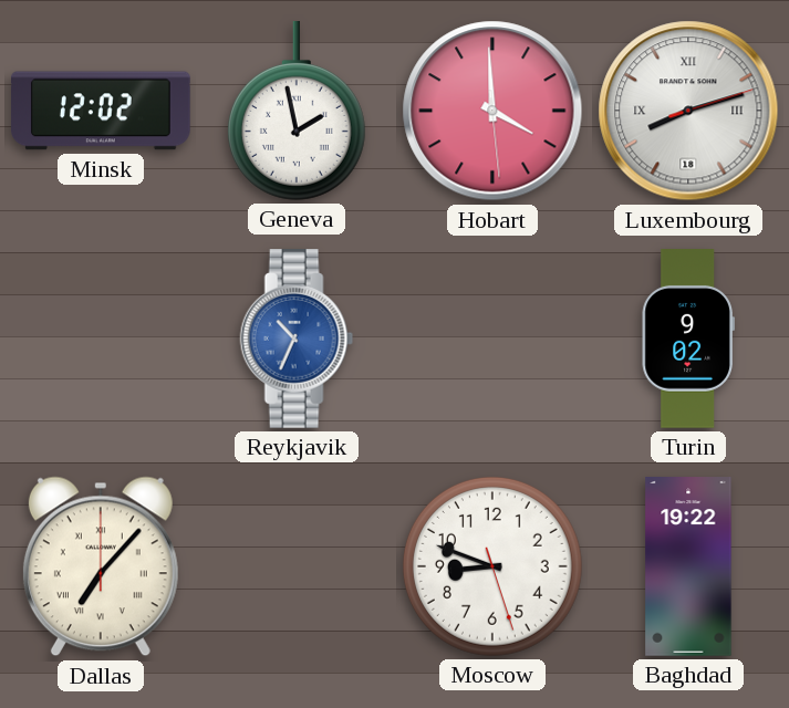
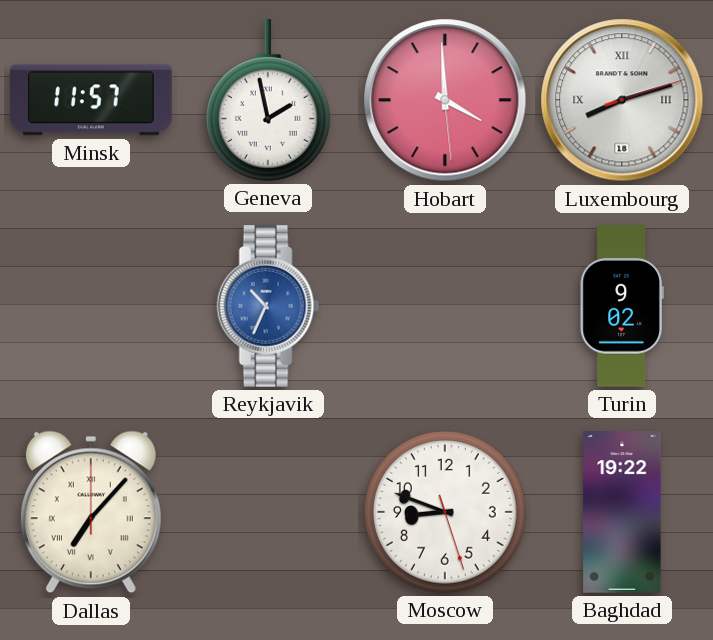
Minsk: 12:02 -> 11:57
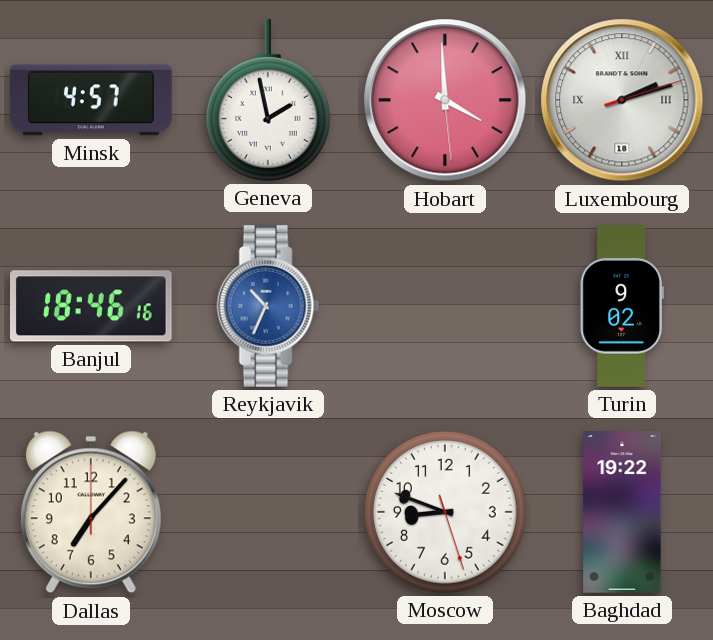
Minsk: 11:57 -> 4:57
Luxembourg: 8:12 -> 2:12
Banjul: none -> 18:46
Dallas numerals: Roman -> Arabic
